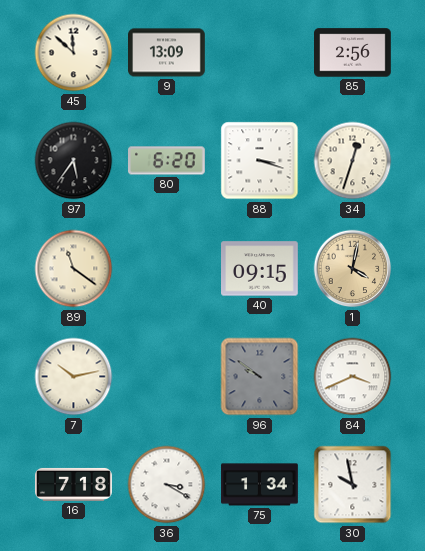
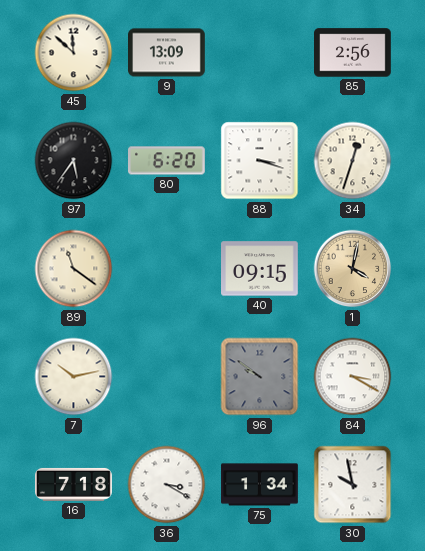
84: 3:41 -> 3:20
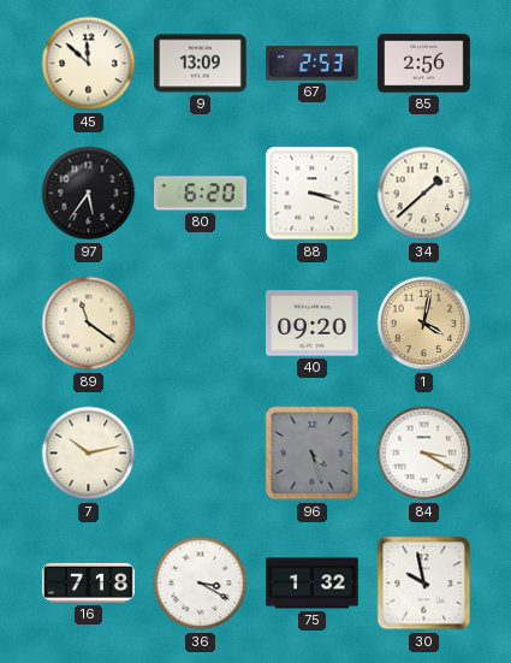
67: none -> 2:53
34: 12:33 -> 1:38
40: 09:15 -> 09:20
96: 9:51 -> 4:27
75: 1:34 -> 1:32
